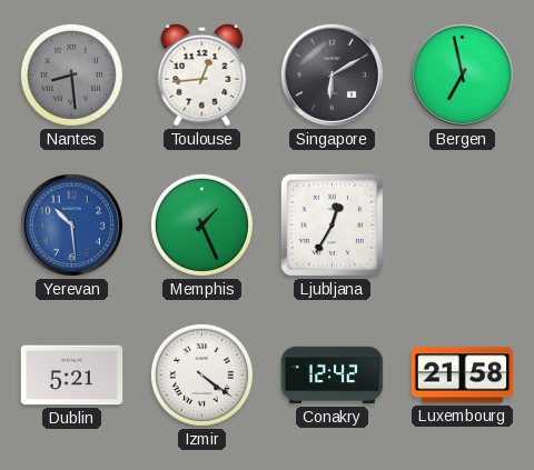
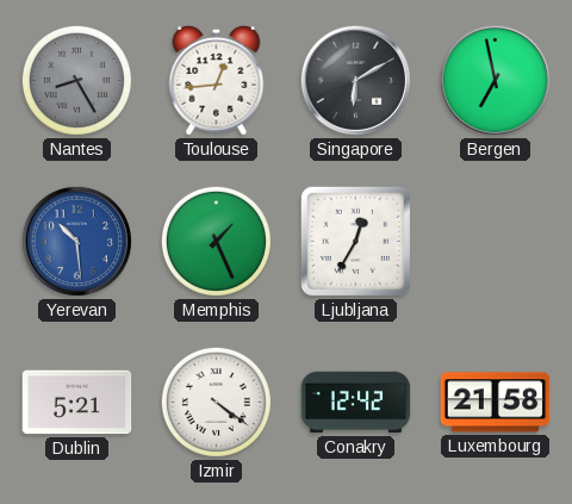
Nantes: 8:29 -> 8:25
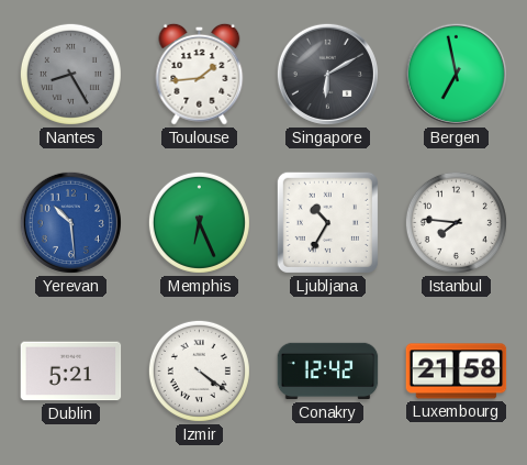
Toulouse: 12:44 -> 1:44
Memphis: 1:26 -> 6:26
Ljubljana: 12:35 -> 10:35
Istanbul: none -> 7:46
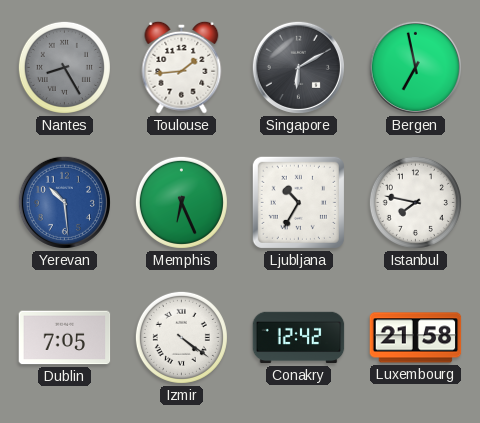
Istanbul: 7:46 -> 7:47
Dublin: 5:21 -> 7:05
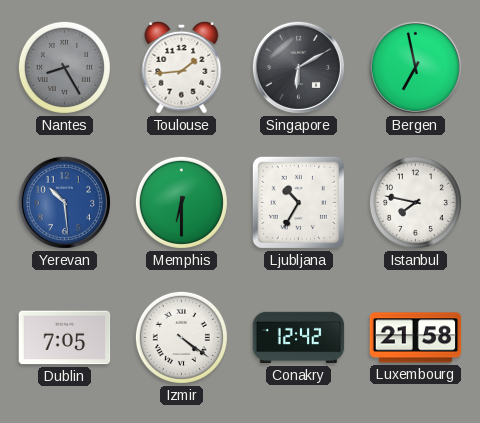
Memphis: 6:26 -> 6:30
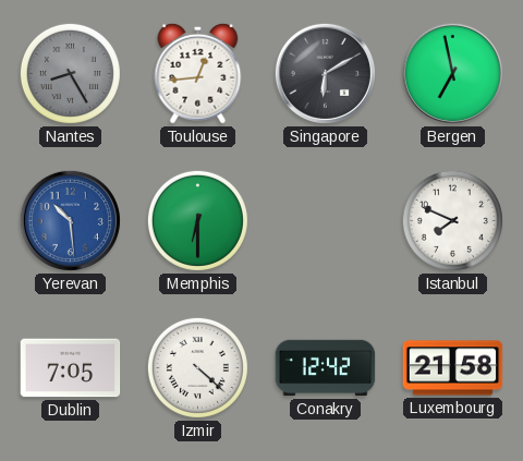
Toulouse: 1:44 -> 12:44
Ljubljana: 10:35 -> none
Istanbul: 7:47 -> 7:49
Izmir: 4:21 -> 4:22
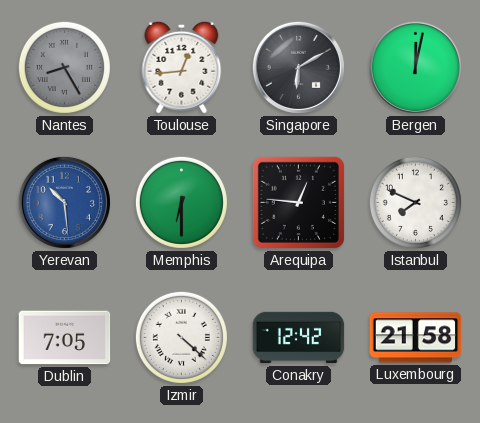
Bergen: 6:58 -> 12:02
Arequipa: none -> 12:46
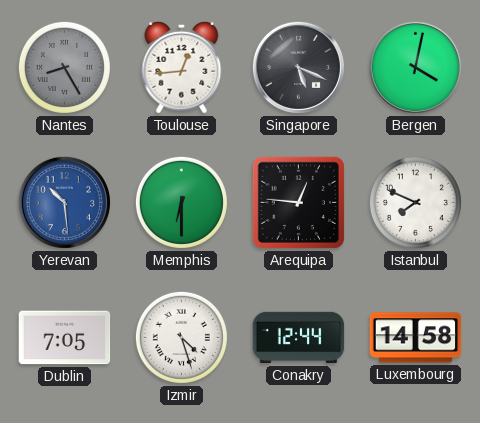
Singapore: 6:10 -> 5:19
Bergen: 12:02 -> 4:02
Izmir: 4:22 -> 4:27
Conakry: 12:42 -> 12:44
Luxembourg: 21:58 -> 14:58
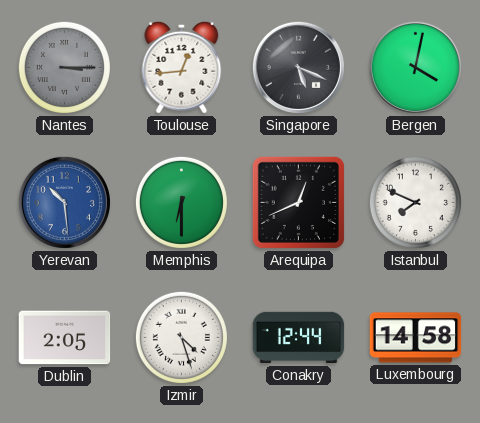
Nantes: 8:25 -> 3:15
Arequipa: 12:46 -> 12:41
Dublin: 7:05 -> 2:05
